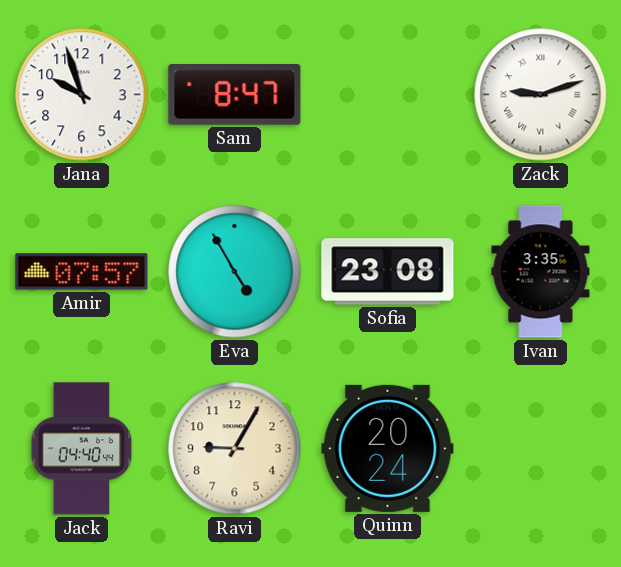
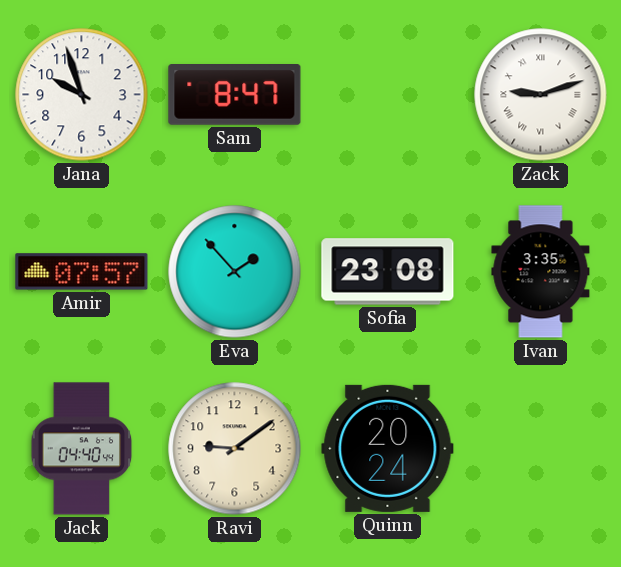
Eva: 4:55 -> 1:53
Ravi: 9:05 -> 9:09
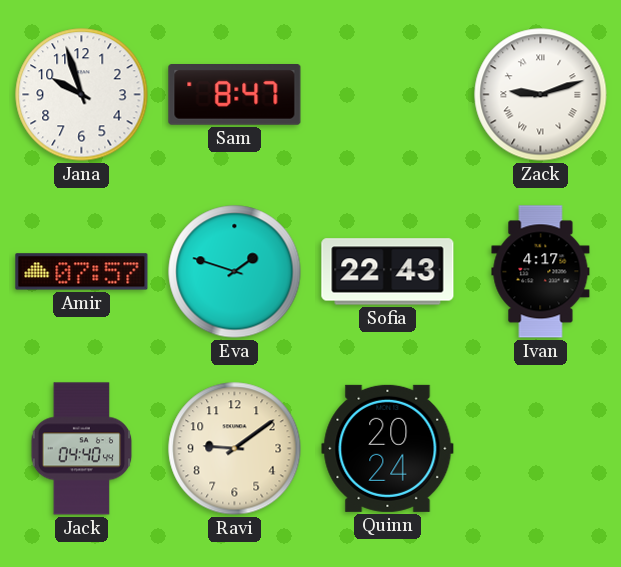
Eva: 1:53 -> 1:48
Sofia: 23:08 -> 22:43
Ivan: 3:35 -> 4:17
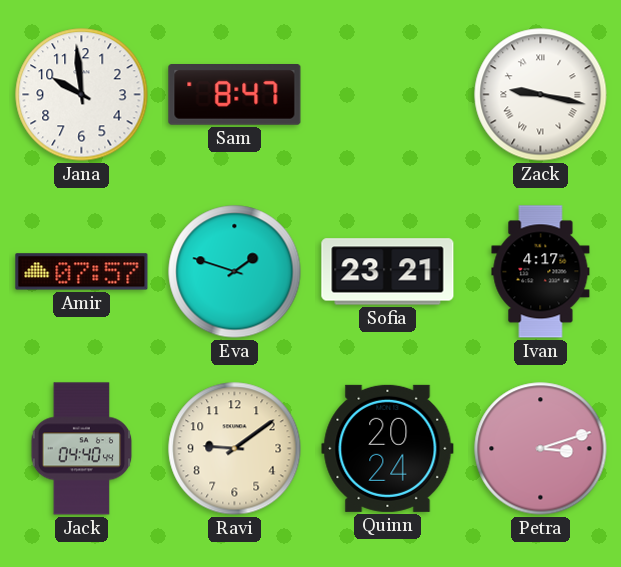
Jana: 9:57 -> 9:59
Zack: 9:12 -> 9:17
Sofia: 22:43 -> 23:21
Petra: none -> 3:12
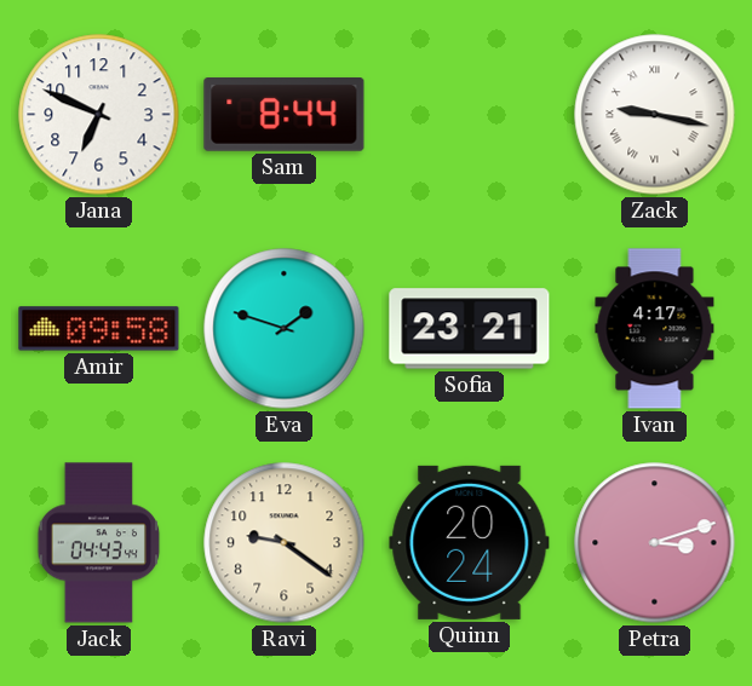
Jana: 9:59 -> 6:49
Sam: 8:47 -> 8:44
Amir: 07:57 -> 09:58
Jack: 04:40 -> 04:43
Ravi: 9:09 -> 9:21
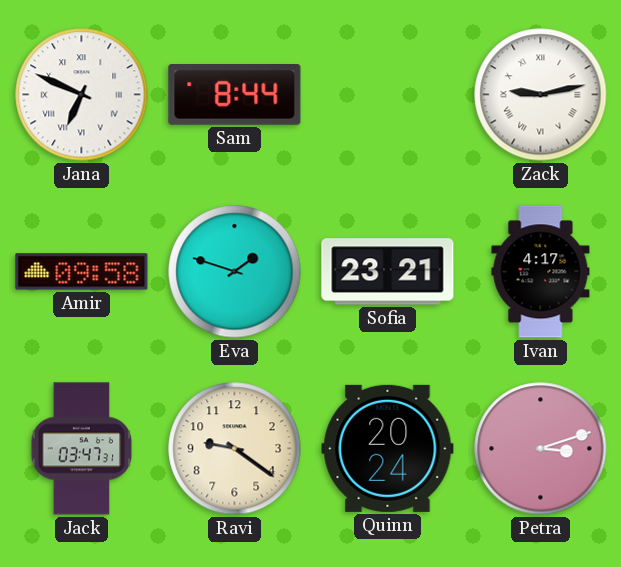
Jana numerals: Arabic -> Roman
Zack: 9:17 -> 9:13
Jack: 04:43 -> 03:47
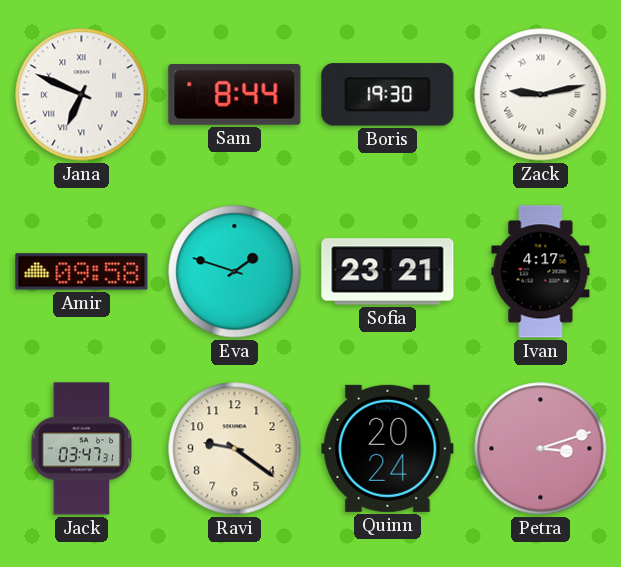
Boris: none -> 19:30
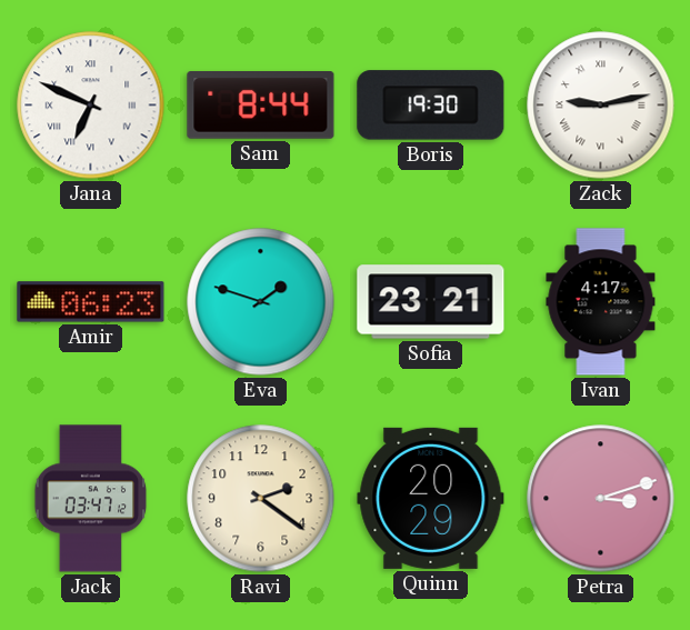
Amir: 09:58 -> 06:23
Jack: 03:47:31 -> 03:47:12
Ravi: 9:21 -> 2:21
Quinn: 20:24 -> 20:29
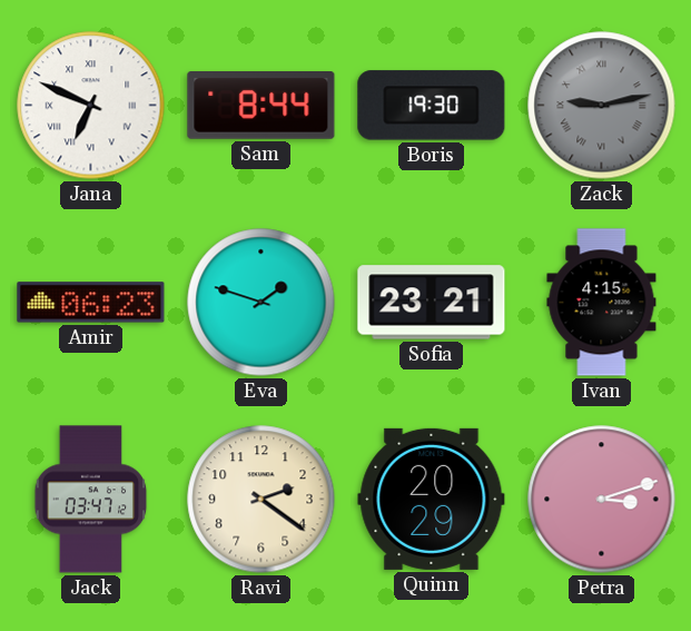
Zack dial: white -> grey
Ivan: 4:17 -> 4:15
